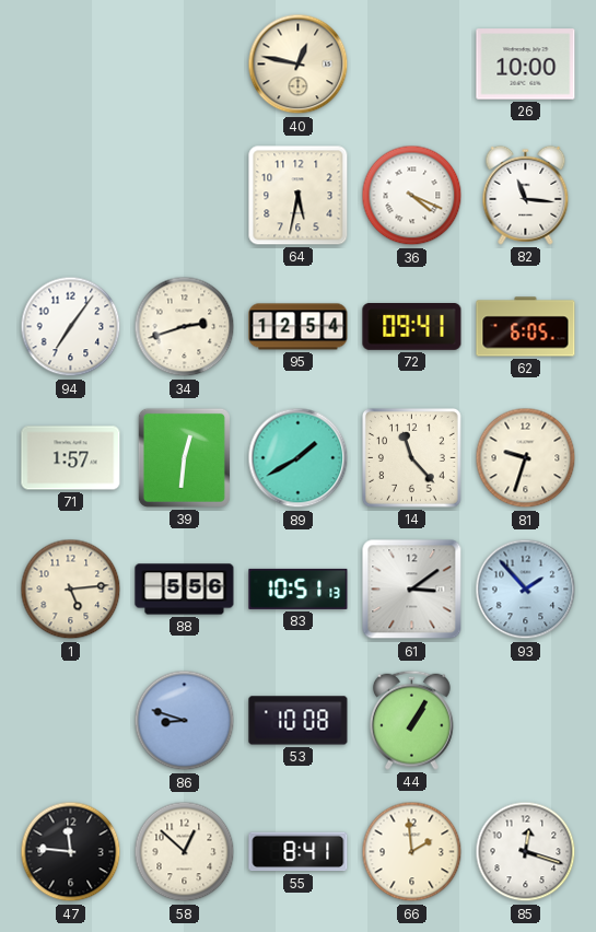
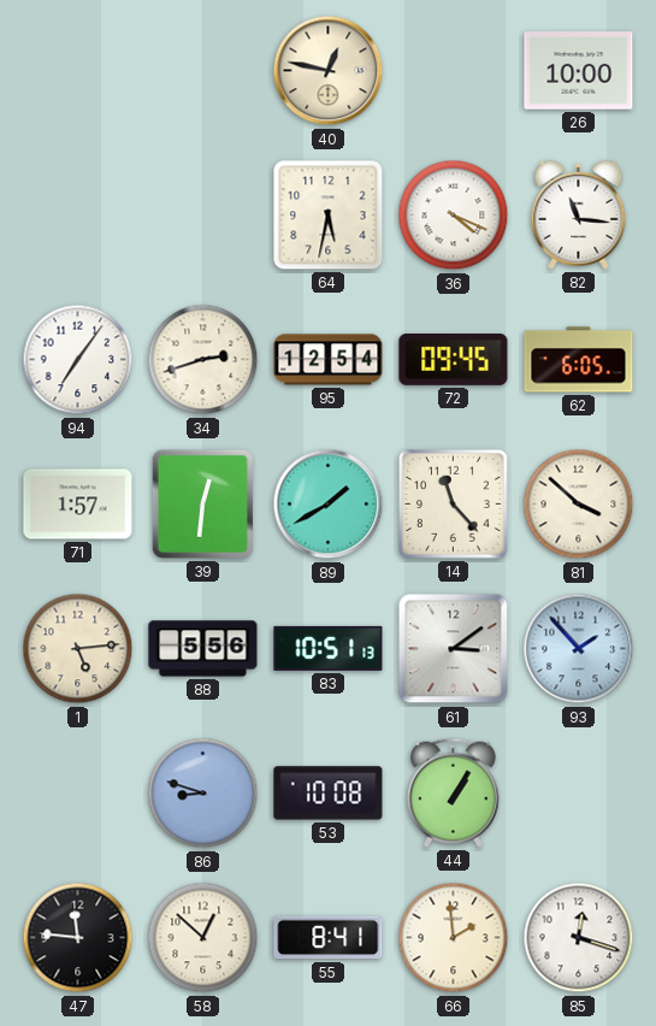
72: 09:41 -> 09:45
81: 9:33 -> 3:52
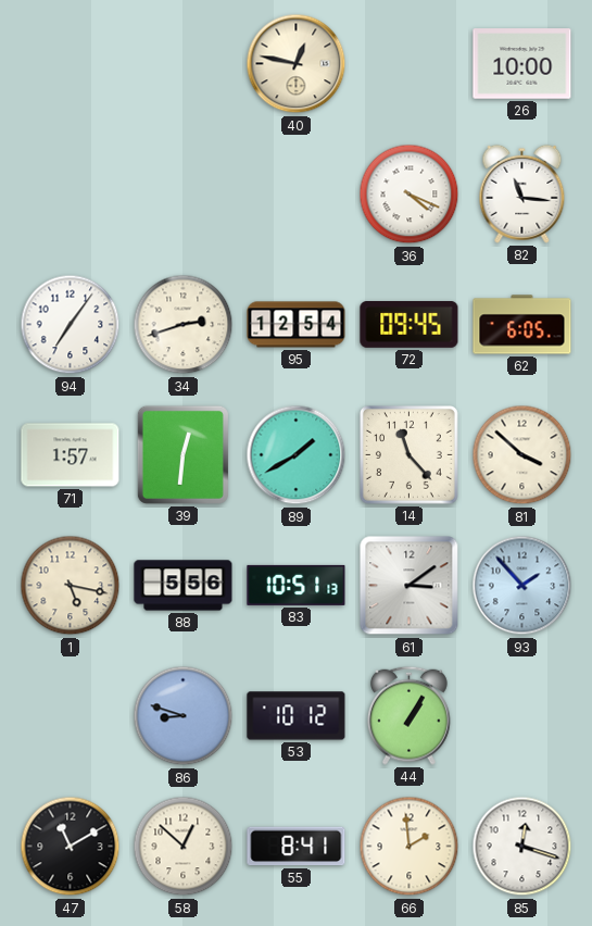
64: 5:32 -> none
1: 5:14 -> 5:17
53: 10:08 -> 10:12
47: 11:46 -> 11:10
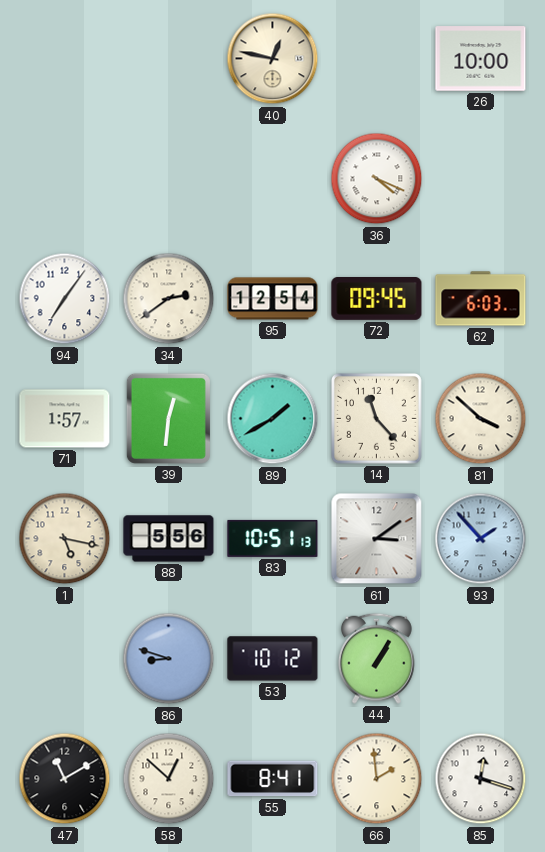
82: 11:16 -> none
34: 2:42 -> 2:39
62: 6:05 -> 6:03
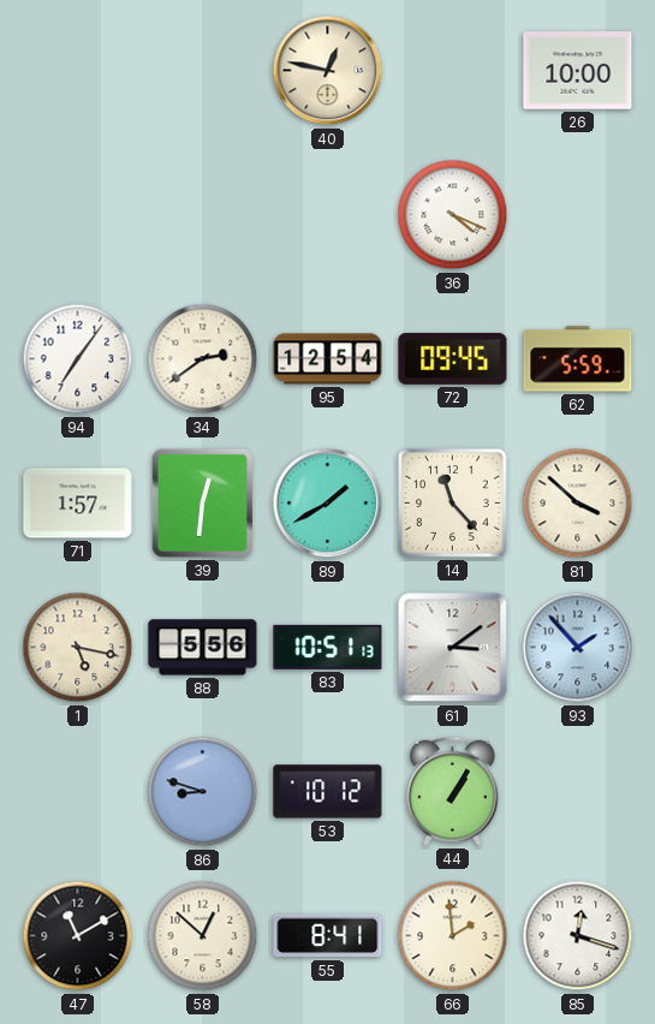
62: 6:03 -> 5:59
